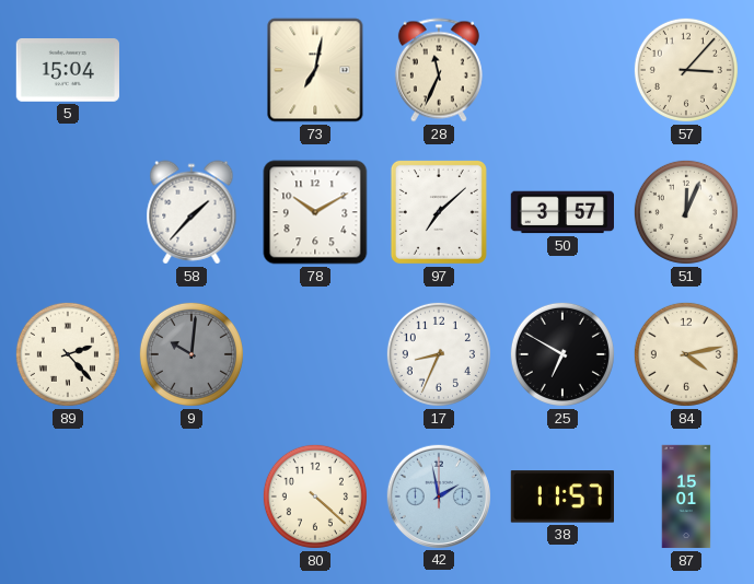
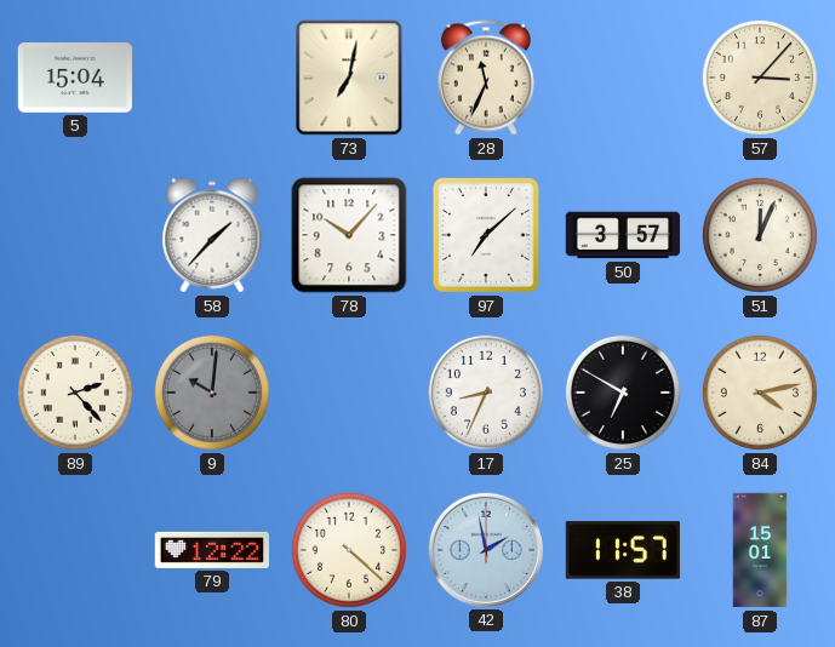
78: 10:10 -> 10:07
79: none -> 12:22
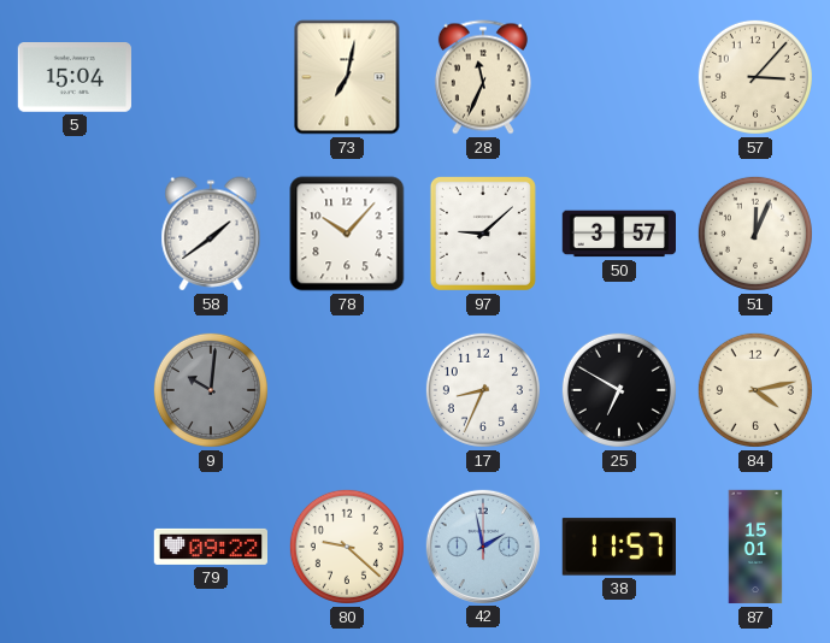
58: 1:37 -> 1:39
97: 7:08 -> 9:08
89: 2:23 -> none
79: 12:22 -> 09:22
80: 4:22 -> 9:22
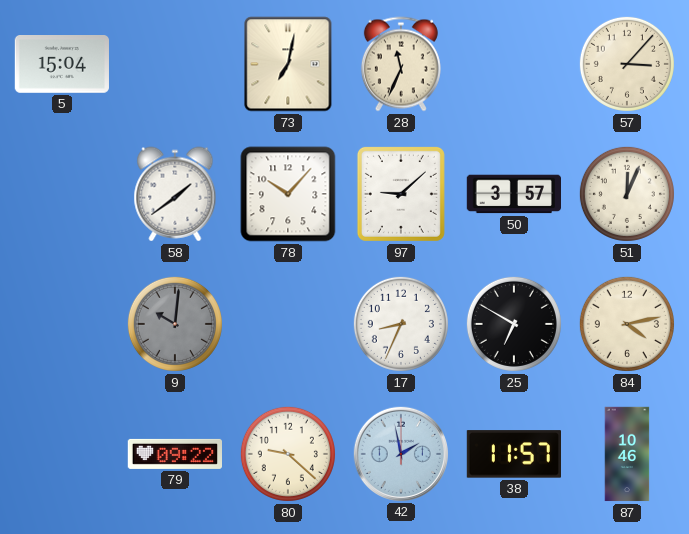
87: 15:01 -> 10:46
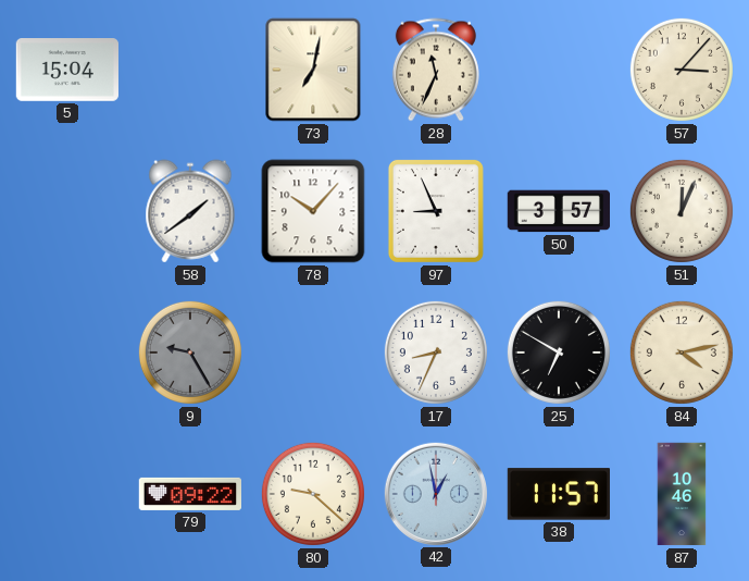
97: 9:08 -> 8:56
9: 10:01 -> 9:25
42: 1:58 -> 12:58
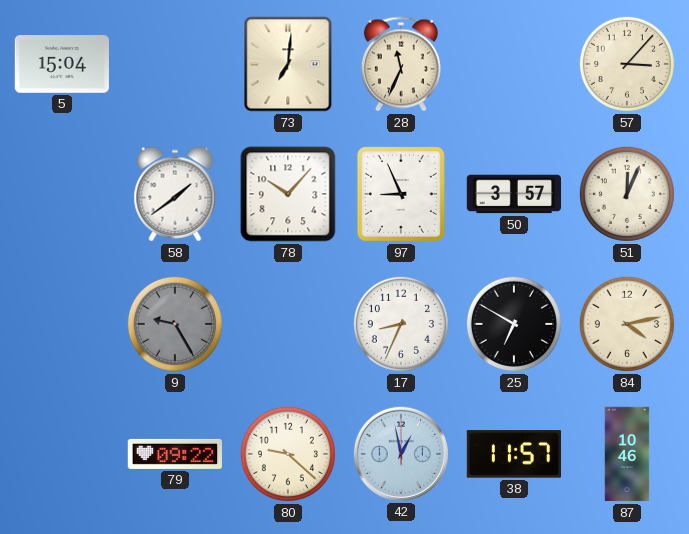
73: 7:02 -> 7:01
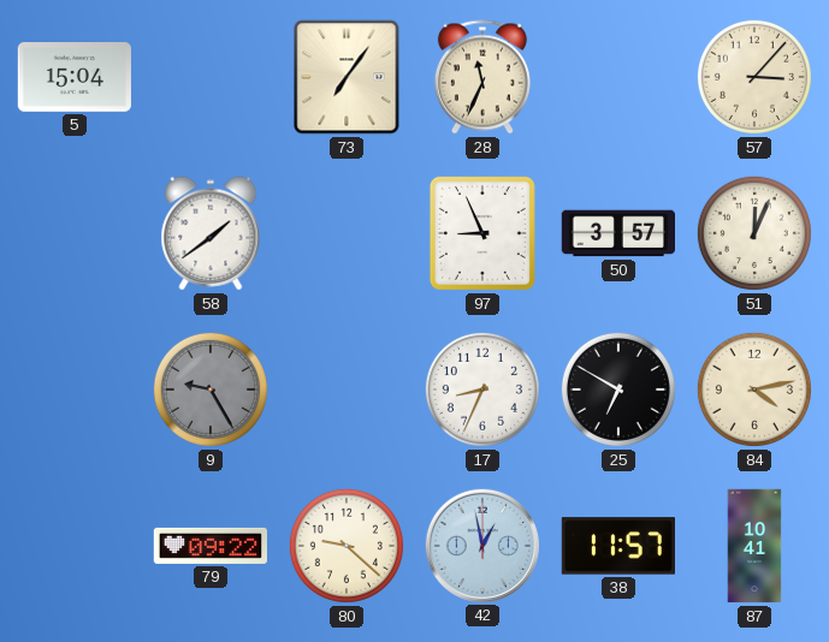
73: 7:01 -> 7:06
78: 10:07 -> none
87: 10:46 -> 10:41
